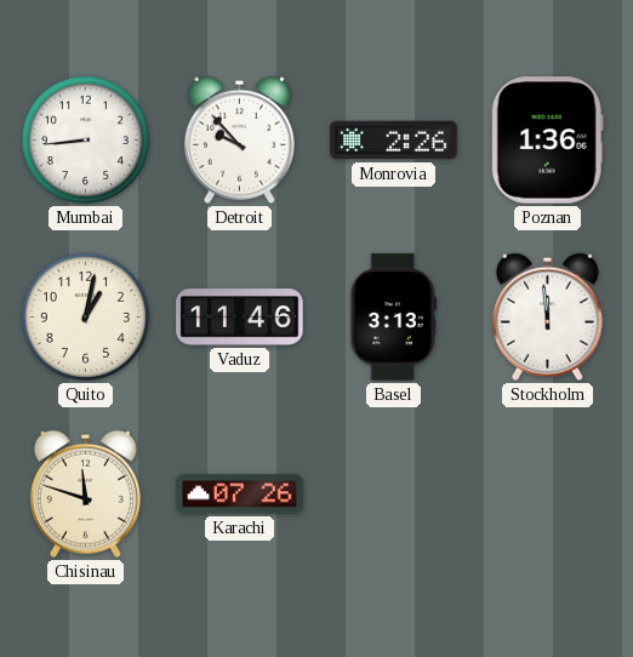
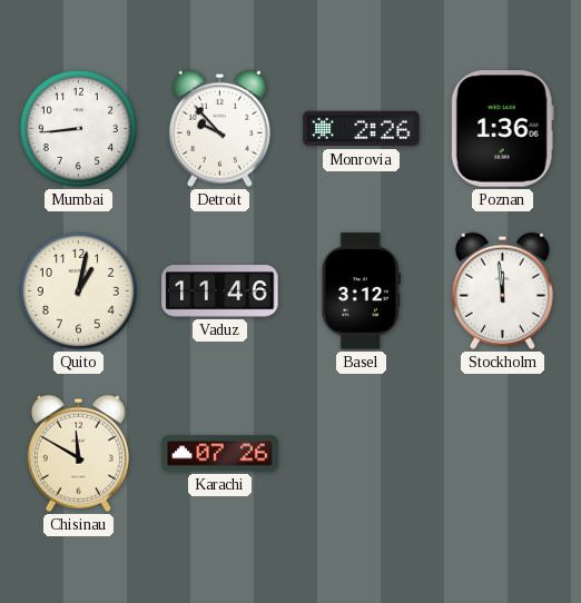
Basel: 3:13 -> 3:12
Chisinau: 11:48 -> 11:50
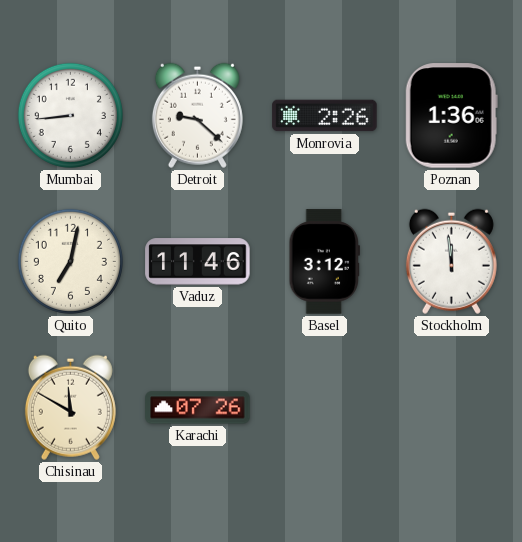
Detroit: 9:53 -> 9:22
Quito: 1:02 -> 7:02
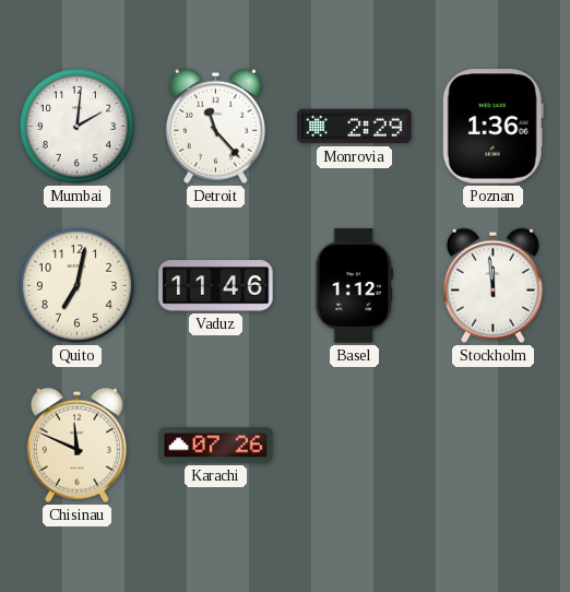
Mumbai: 8:44 -> 2:01
Detroit: 9:22 -> 11:23
Monrovia: 2:26 -> 2:29
Basel: 3:12 -> 1:12
Chisinau: 11:50 -> 11:49
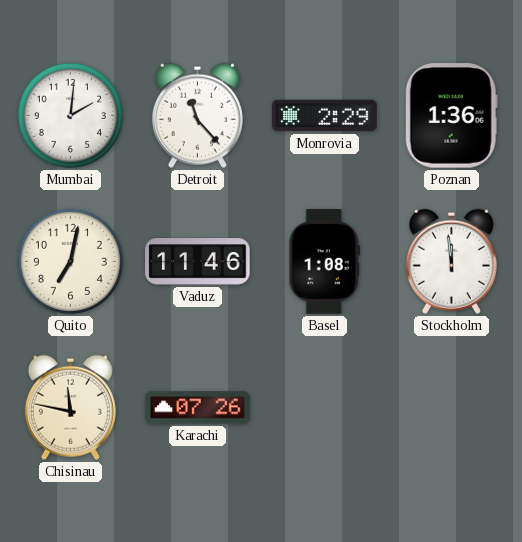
Basel: 1:12 -> 1:08
Chisinau: 11:49 -> 11:47
